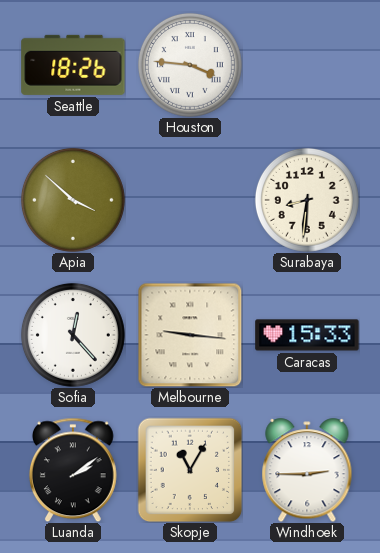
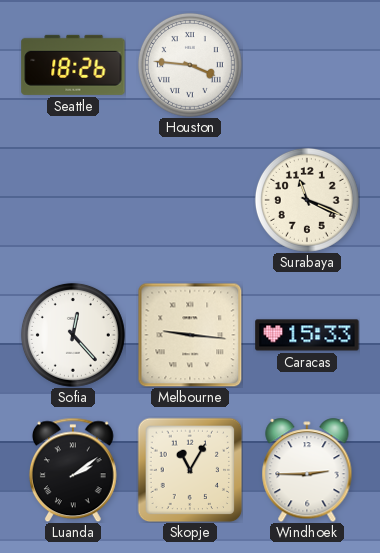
Apia: 3:52 -> none
Surabaya: 8:31 -> 11:19
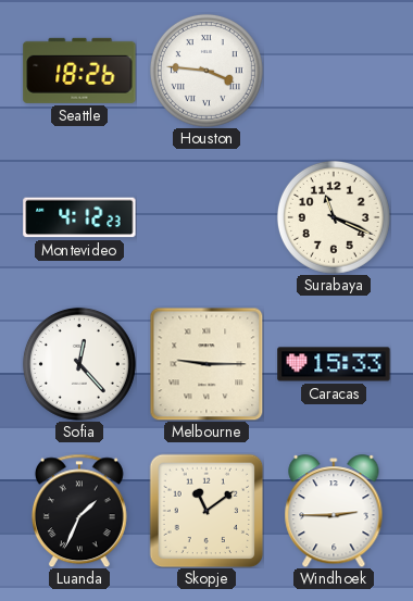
Montevideo: none -> 4:12
Melbourne: 9:16 -> 9:15
Luanda: 2:09 -> 1:34
Skopje: 11:05 -> 11:09
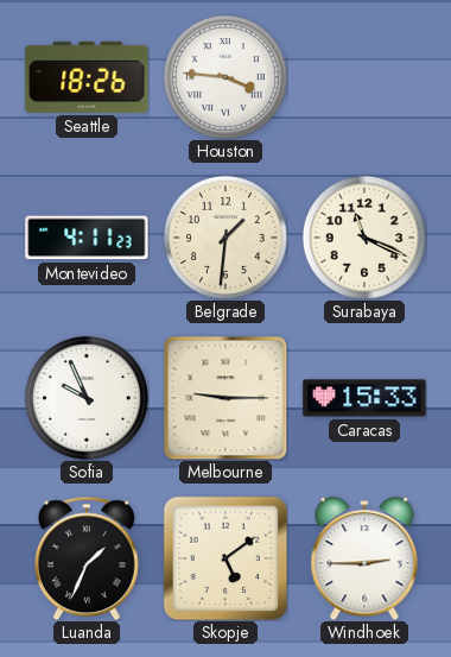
Montevideo: 4:12 -> 4:11
Belgrade: none -> 1:31
Sofia: 12:23 -> 9:56
Skopje: 11:09 -> 5:09
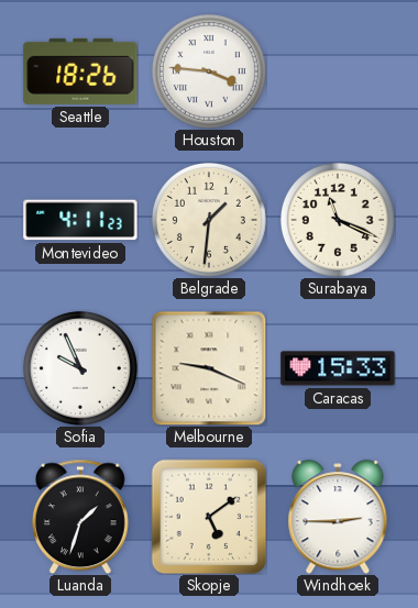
Melbourne: 9:15 -> 9:19
Luanda: 1:34 -> 1:33
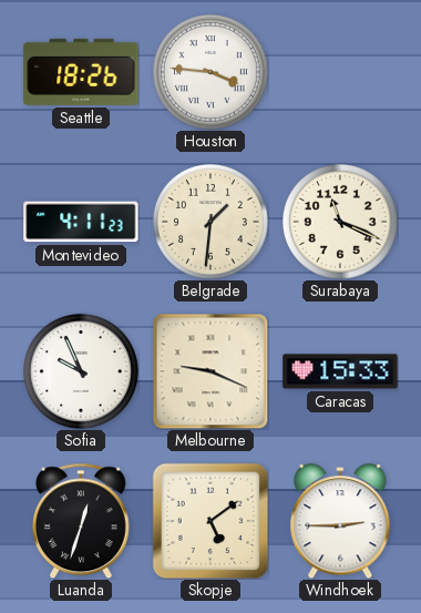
Luanda: 1:33 -> 12:33
